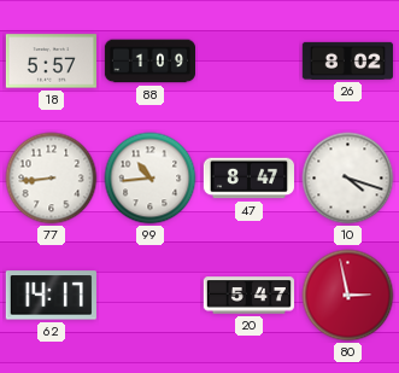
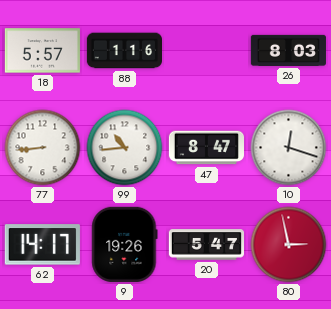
88: 1:09 -> 1:16
26: 8:02 -> 8:03
10: 4:18 -> 12:18
9: none -> 19:26
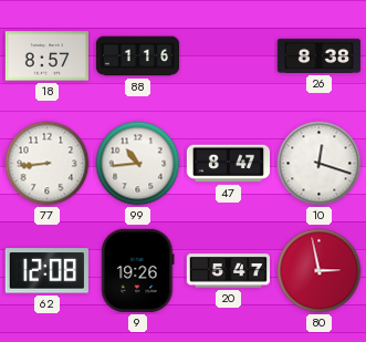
18: 5:57 -> 8:57
26: 8:03 -> 8:38
62: 14:17 -> 12:08
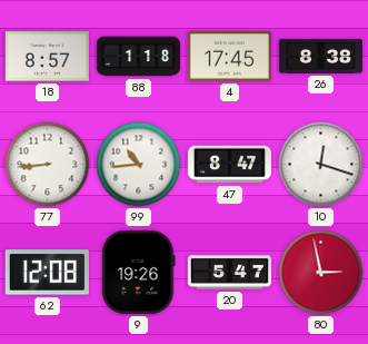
88: 1:16 -> 1:18
4: none -> 17:45
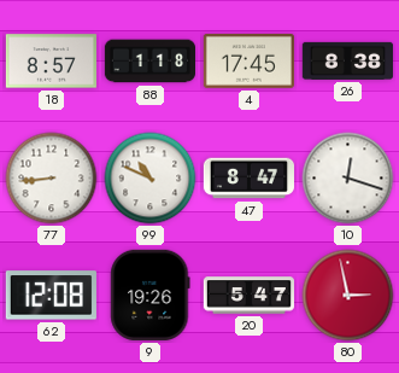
99: 10:44 -> 10:49
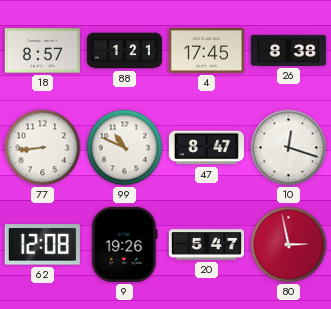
88: 1:18 -> 1:21
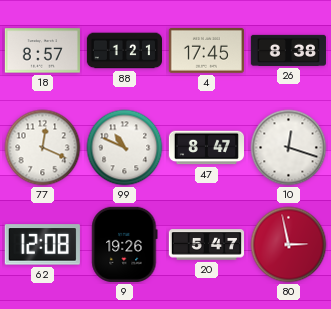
77: 8:44 -> 12:19
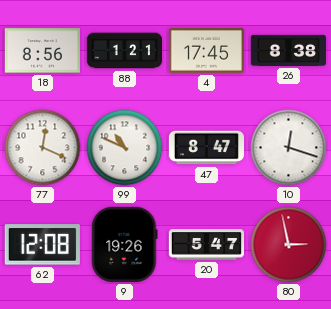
18: 8:57 -> 8:56
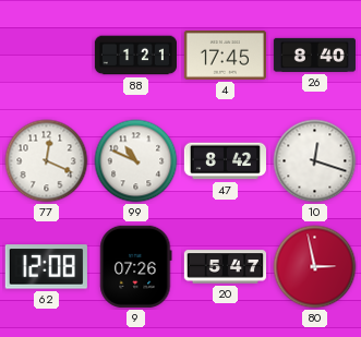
18: 8:56 -> none
26: 8:38 -> 8:40
47: 8:47 -> 8:42
9: 19:26 -> 07:26
